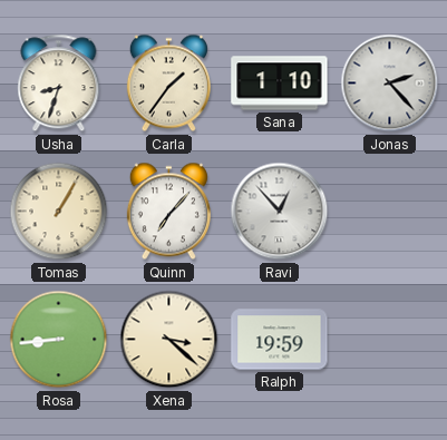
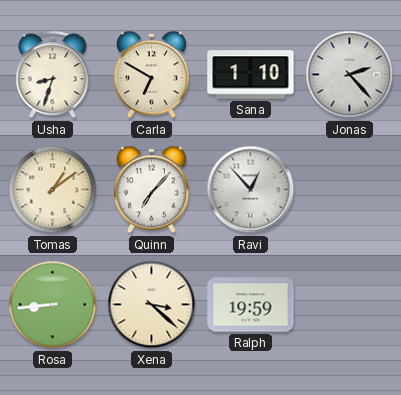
Carla: 1:36 -> 6:50
Tomas: 1:05 -> 1:09
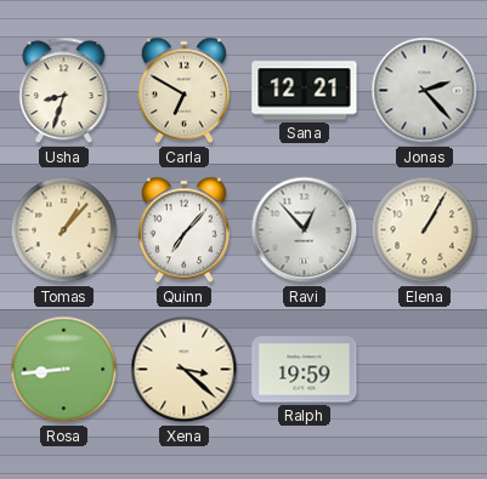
Sana: 1:10 -> 12:21
Tomas: 1:09 -> 1:07
Elena: none -> 1:05
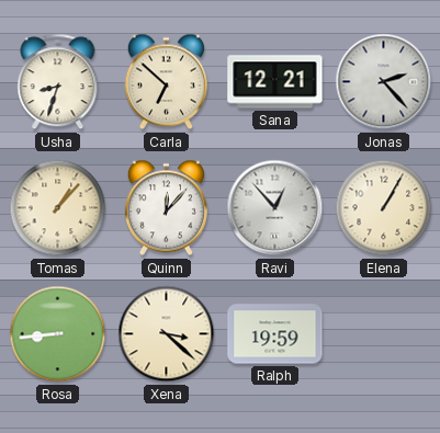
Carla: 6:50 -> 6:52
Quinn: 7:07 -> 12:07
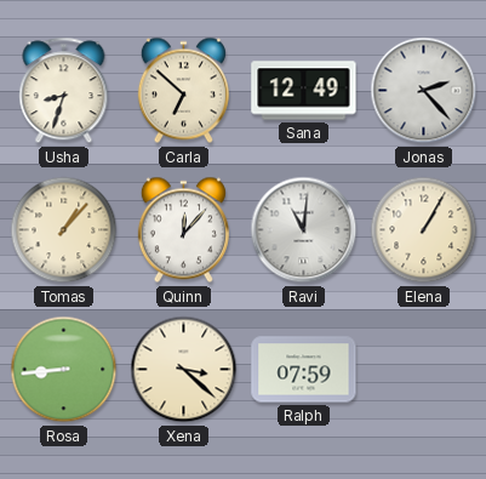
Sana: 12:21 -> 12:49
Ravi: 12:53 -> 11:01
Ralph: 19:59 -> 07:59
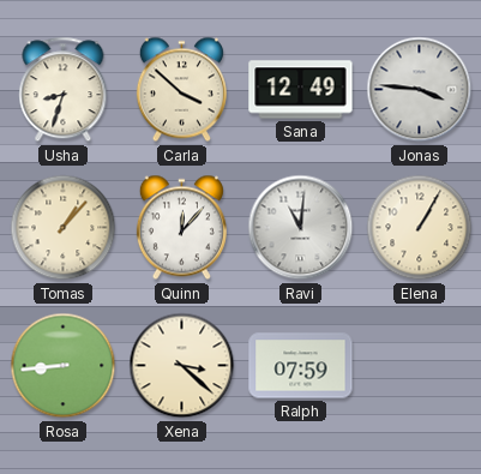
Carla: 6:52 -> 3:52
Jonas: 2:23 -> 3:46
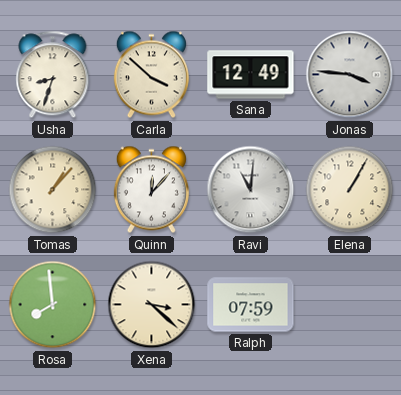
Rosa: 8:44 -> 7:59
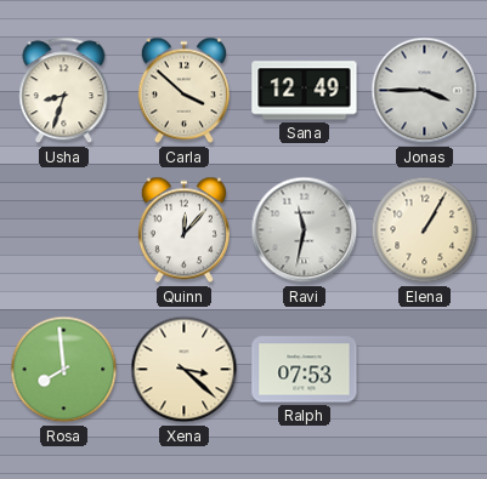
Jonas: 3:46 -> 3:45
Tomas: 1:07 -> none
Ravi: 11:01 -> 11:32
Ralph: 07:59 -> 07:53
